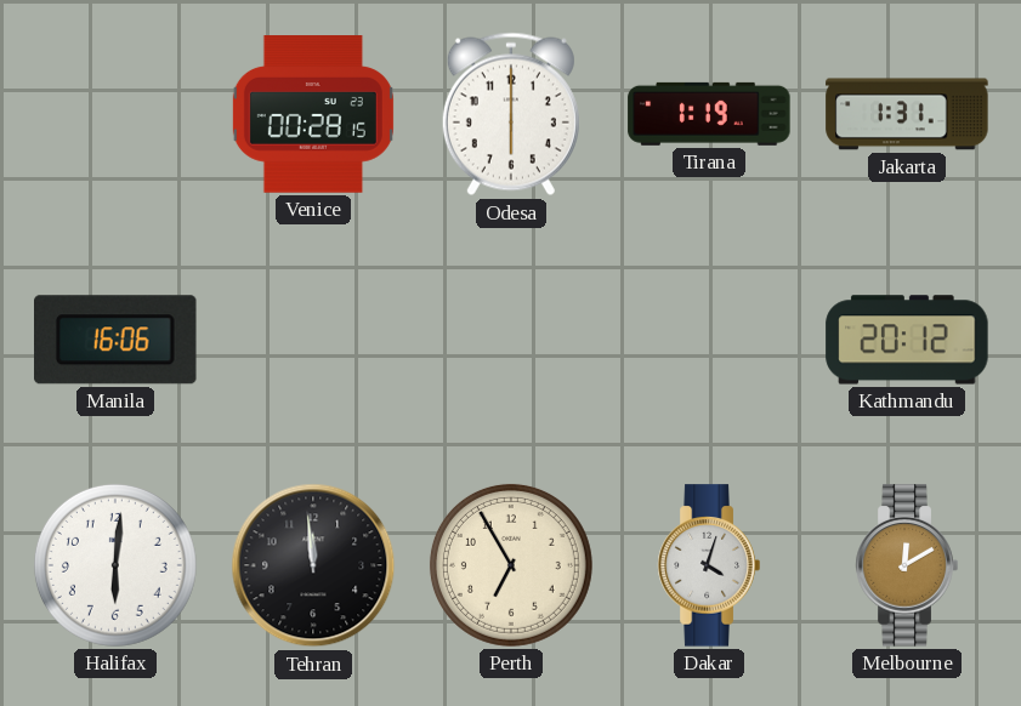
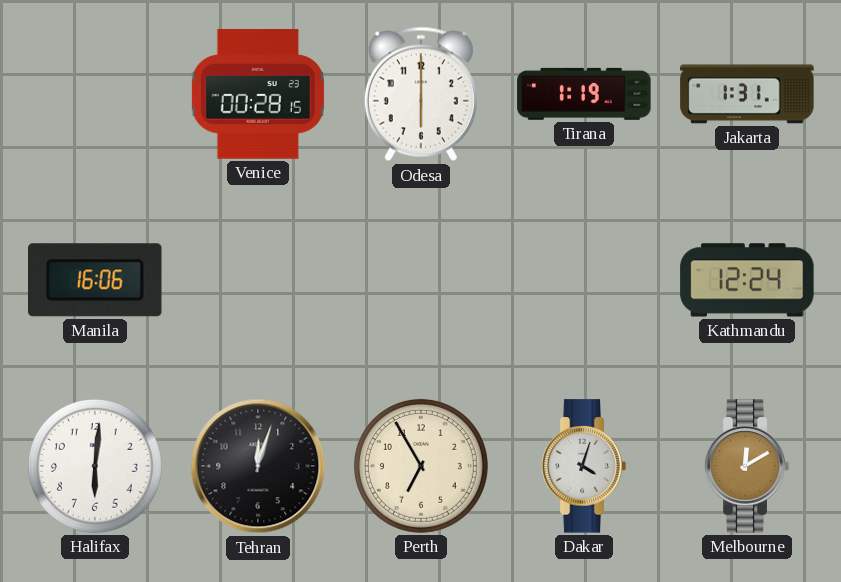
Kathmandu: 20:12 -> 12:24
Tehran: 11:59 -> 12:03
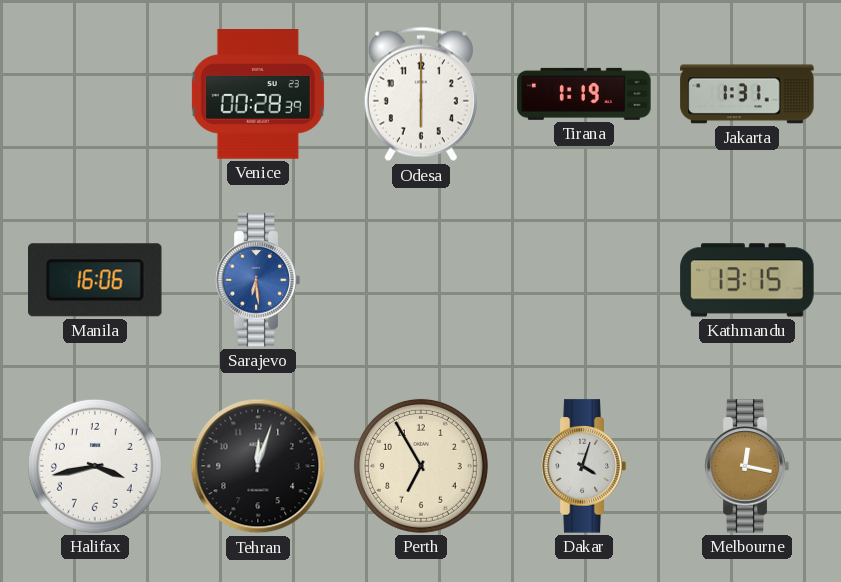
Venice: 00:28:15 -> 00:28:39
Sarajevo: none -> 6:29
Kathmandu: 12:24 -> 13:15
Halifax: 6:01 -> 3:43
Melbourne: 12:10 -> 12:17
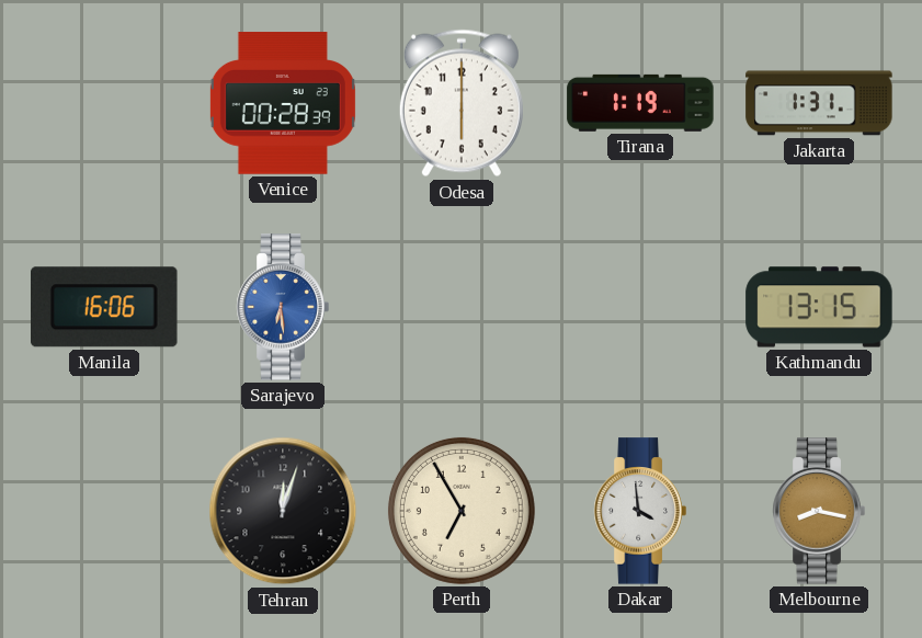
Halifax: 3:43 -> none
Dakar: 4:03 -> 3:59
Melbourne: 12:17 -> 8:17
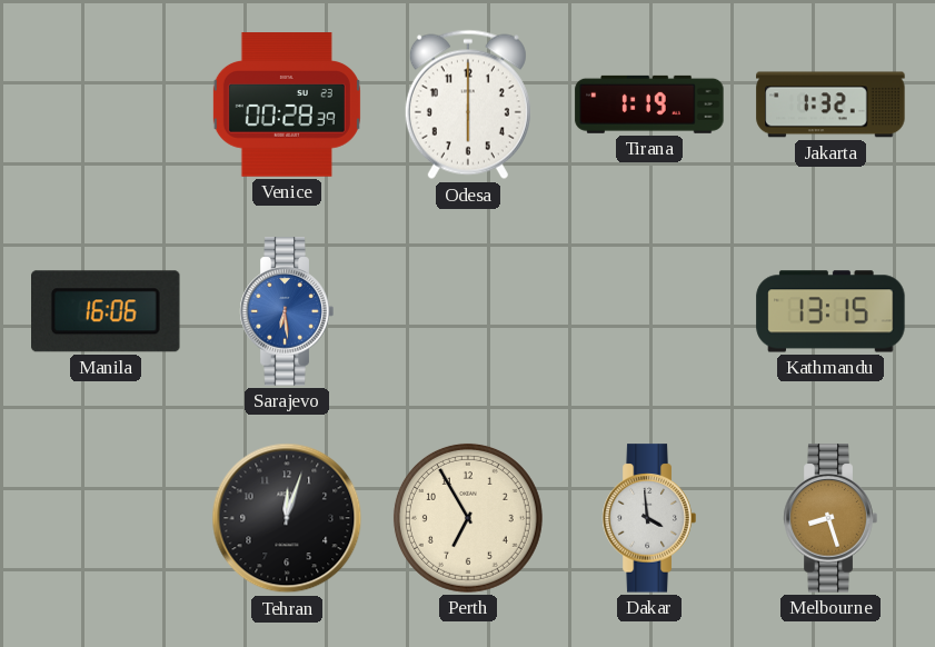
Jakarta: 1:31 -> 1:32
Melbourne: 8:17 -> 8:27
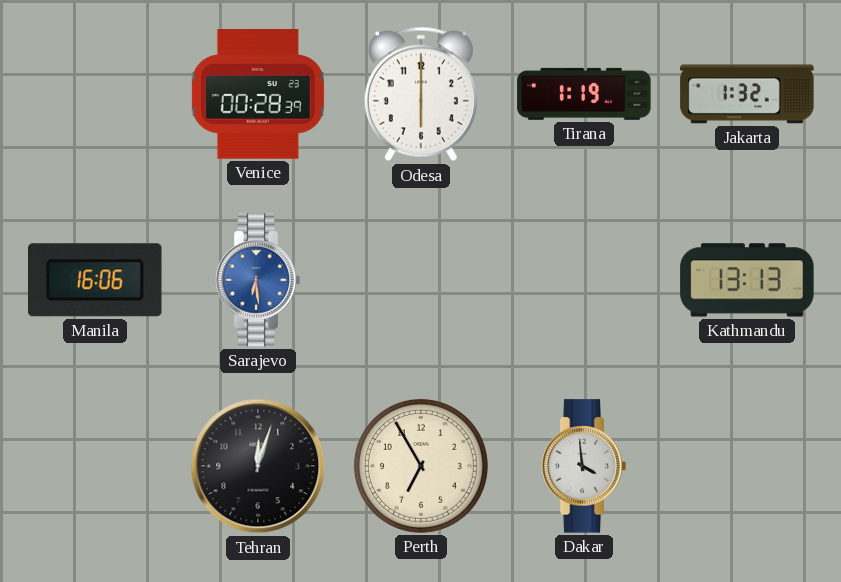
Kathmandu: 13:15 -> 13:13
Melbourne: 8:27 -> none
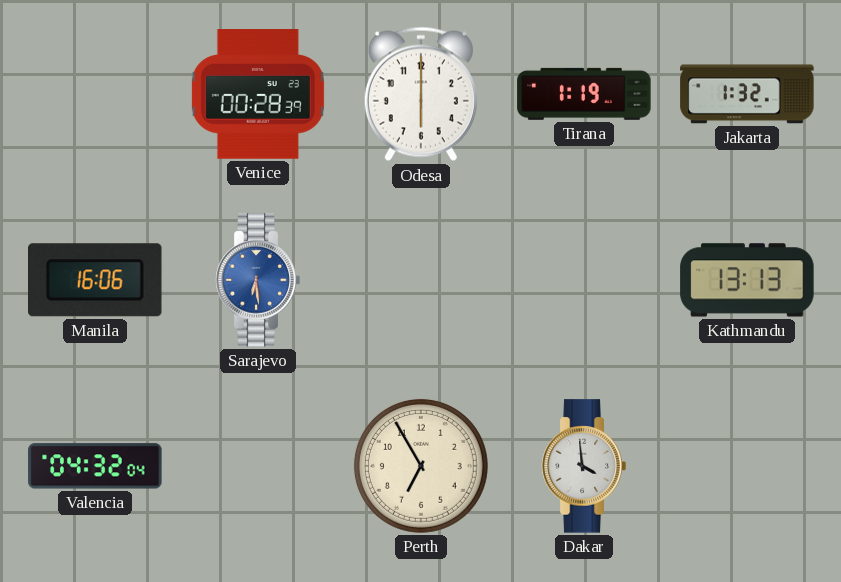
Valencia: none -> 04:32
Tehran: 12:03 -> none
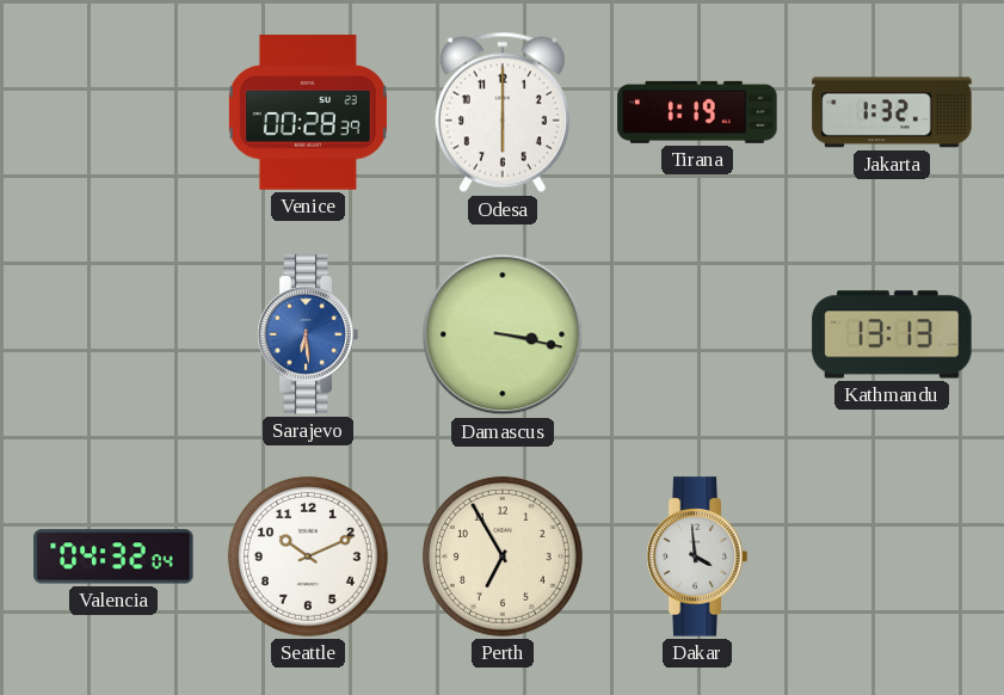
Manila: 16:06 -> none
Damascus: none -> 3:17
Seattle: none -> 10:11
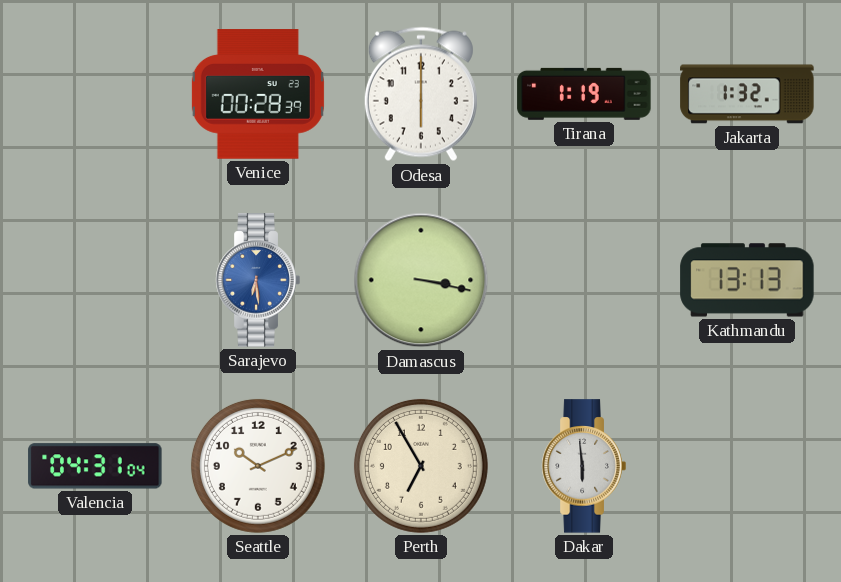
Valencia: 04:32 -> 04:31
Dakar: 3:59 -> 5:59
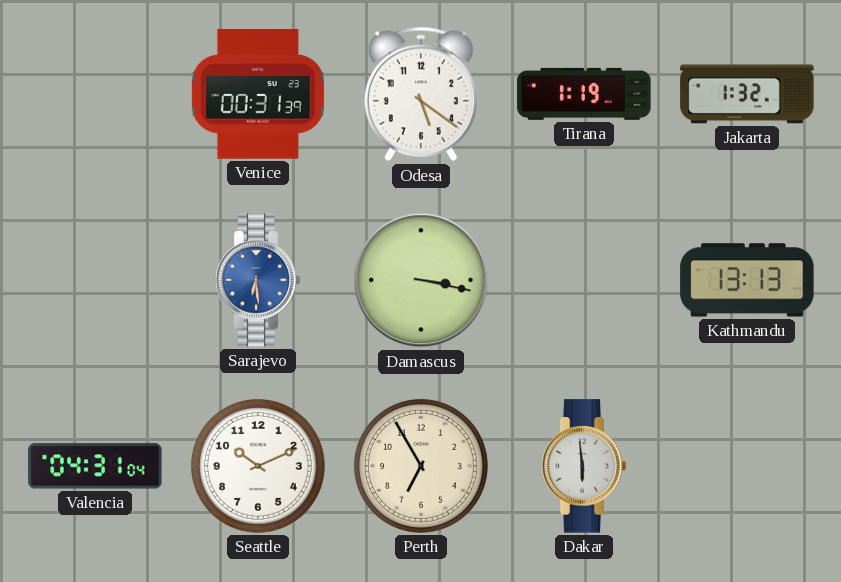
Venice: 00:28 -> 00:31
Odesa: 6:00 -> 5:21
